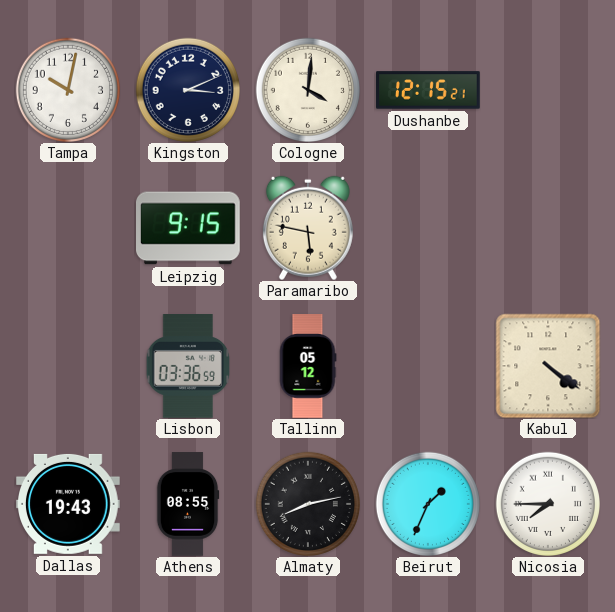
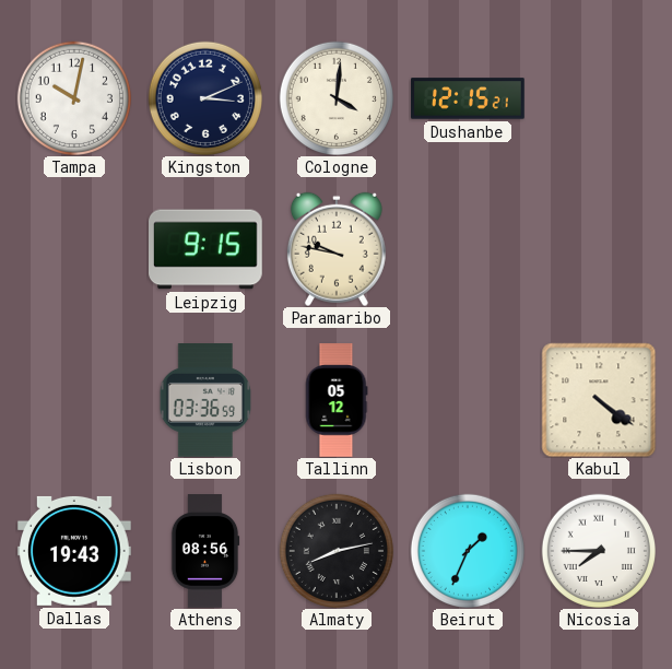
Paramaribo: 5:47 -> 9:47
Athens: 08:55 -> 08:56
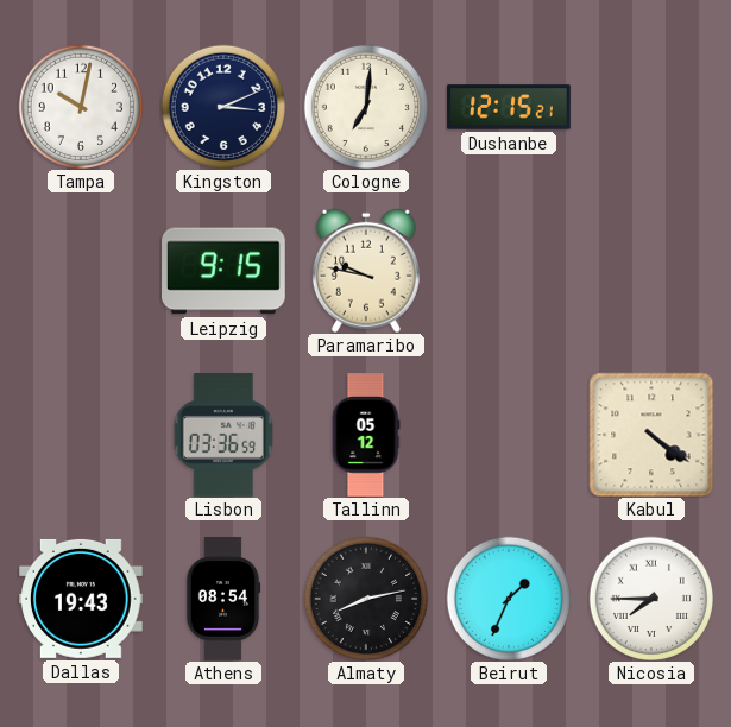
Cologne: 4:01 -> 7:01
Athens: 08:56 -> 08:54
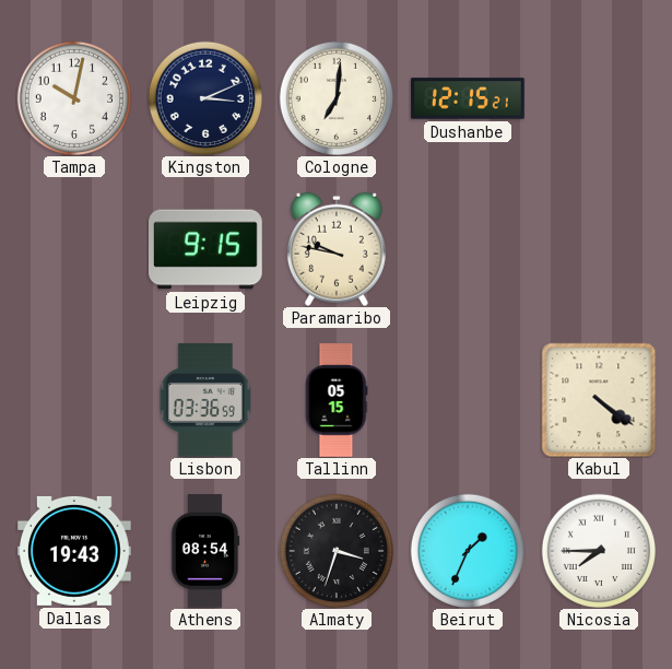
Tallinn: 05:12 -> 05:15
Almaty: 8:13 -> 3:33
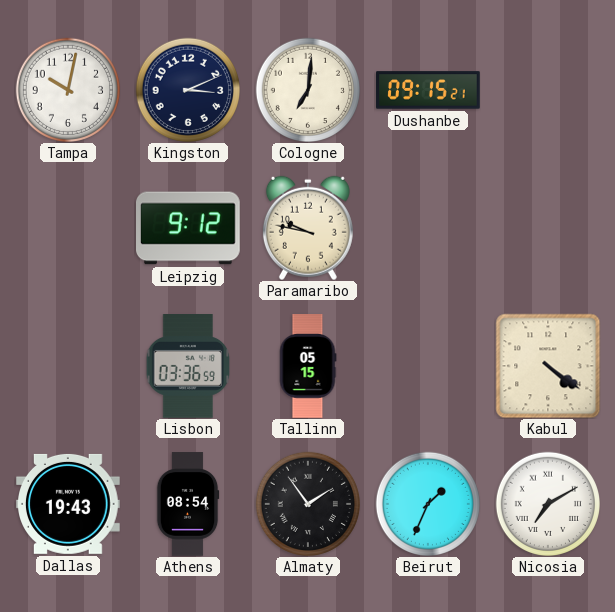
Dushanbe: 12:15 -> 09:15
Leipzig: 9:15 -> 9:12
Almaty: 3:33 -> 1:54
Nicosia: 7:45 -> 7:10
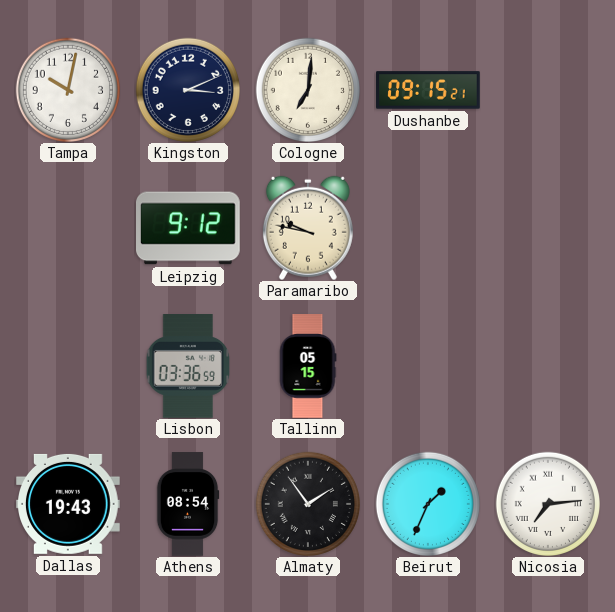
Kabul: 4:21 -> none
Nicosia: 7:10 -> 7:14
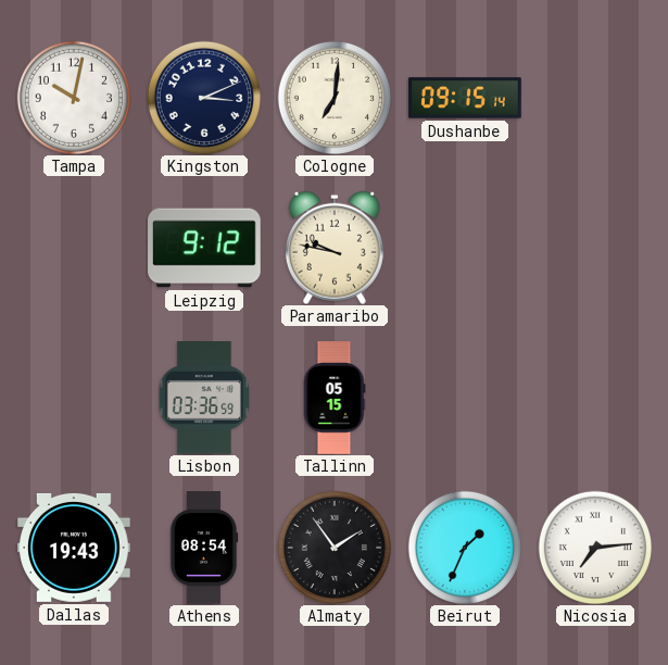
Dushanbe: 09:15:21 -> 09:15:14
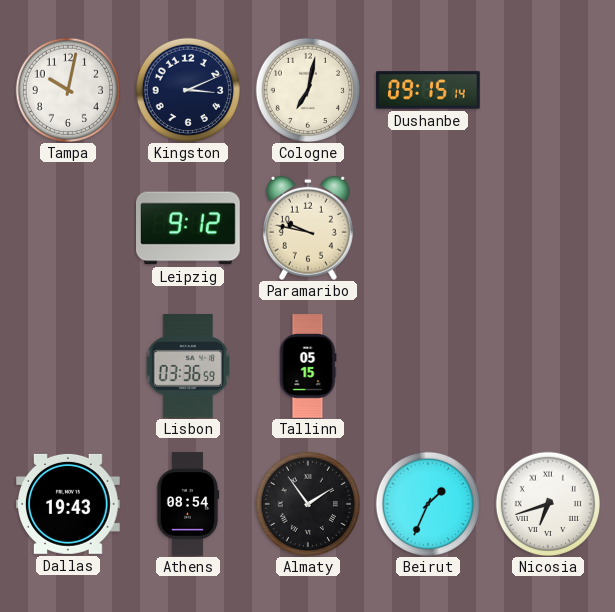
Cologne: 7:01 -> 7:02
Nicosia: 7:14 -> 6:42
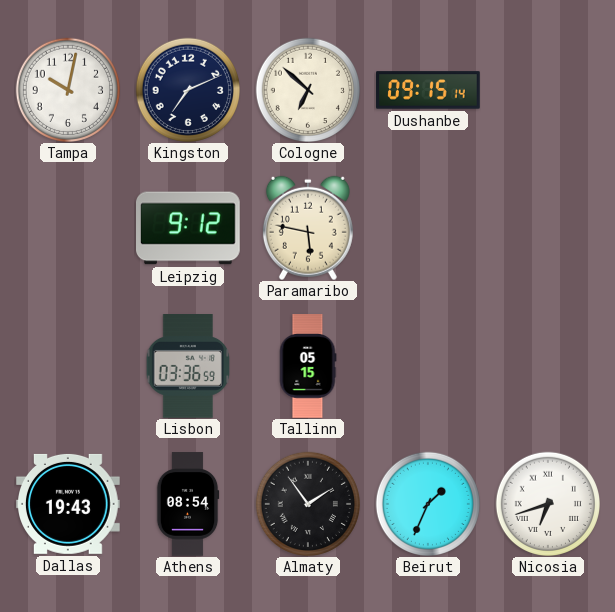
Kingston: 3:11 -> 7:11
Cologne: 7:02 -> 6:52
Paramaribo: 9:47 -> 5:47
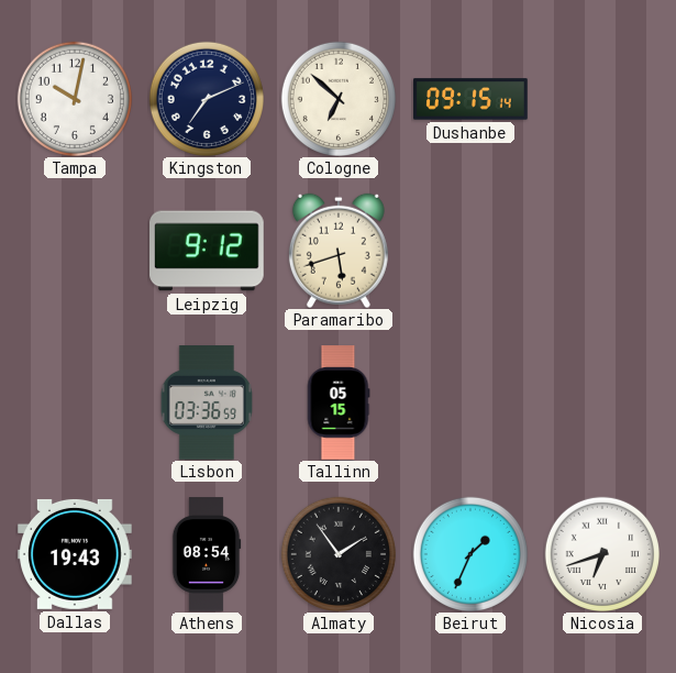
Paramaribo: 5:47 -> 5:42
